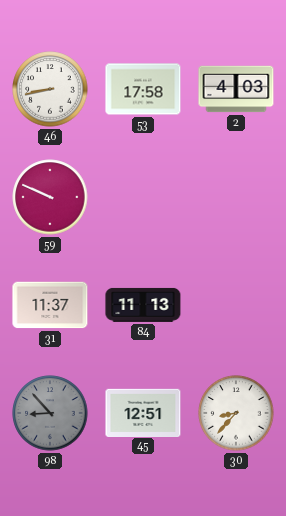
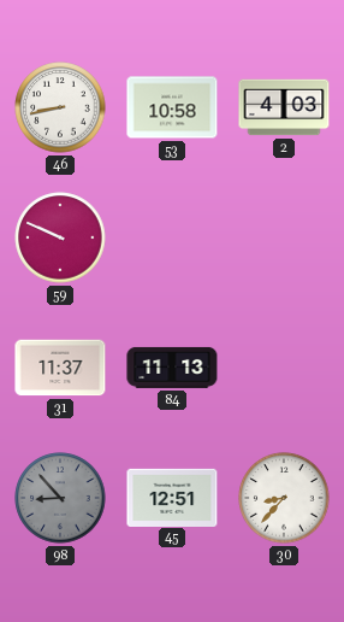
53: 17:58 -> 10:58
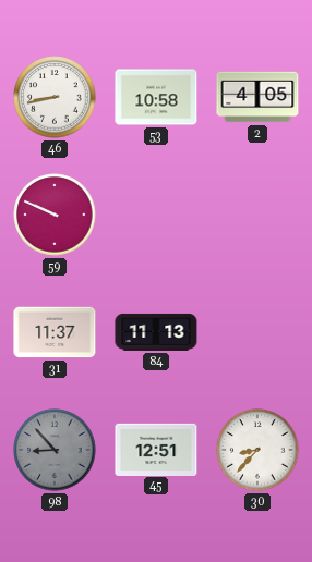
2: 4:03 -> 4:05
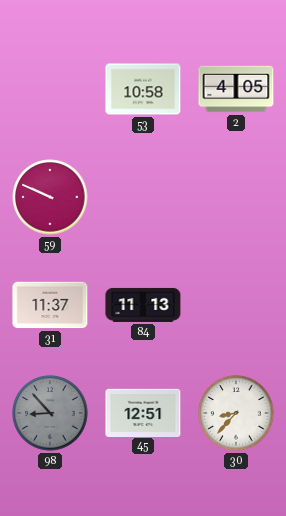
46: 8:43 -> none
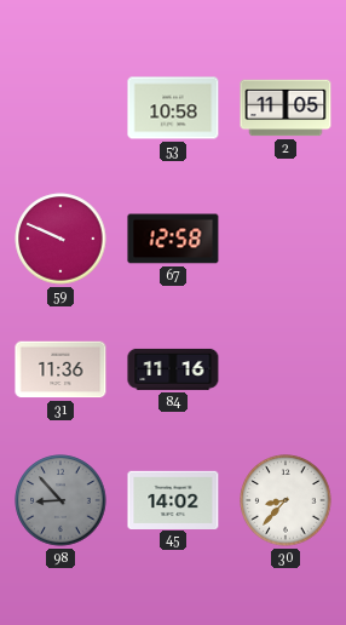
2: 4:05 -> 11:05
67: none -> 12:58
31: 11:37 -> 11:36
84: 11:13 -> 11:16
45: 12:51 -> 14:02
